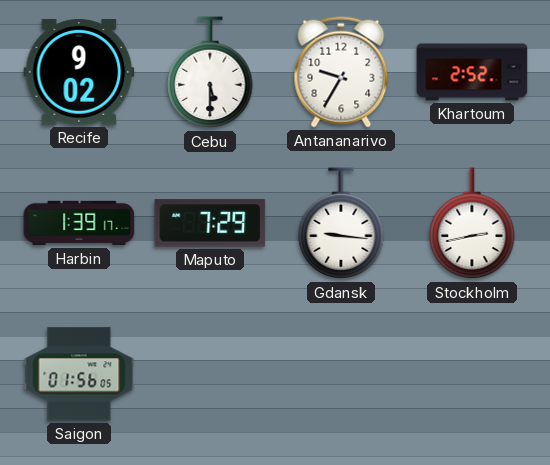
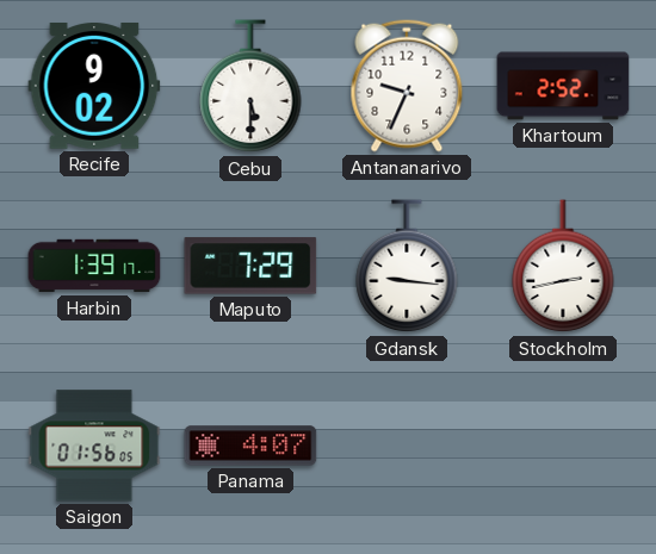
Antananarivo: 9:35 -> 9:34
Panama: none -> 4:07
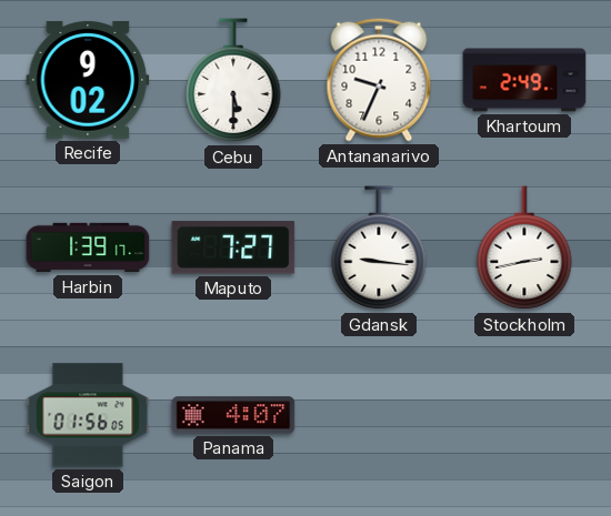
Khartoum: 2:52 -> 2:49
Maputo: 7:29 -> 7:27
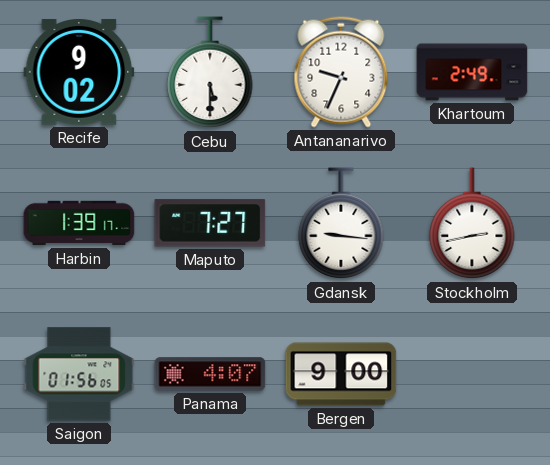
Bergen: none -> 9:00
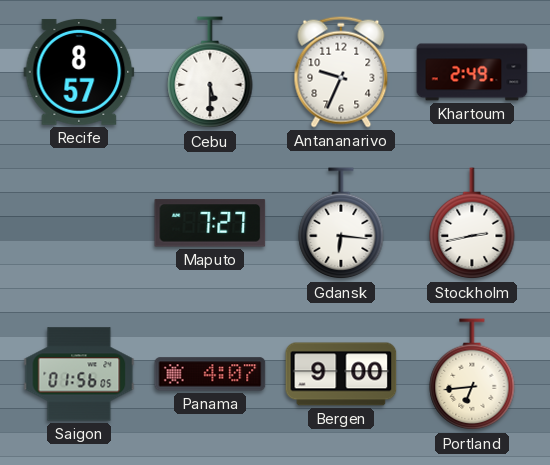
Recife: 9:02 -> 8:57
Harbin: 1:39 -> none
Gdansk: 9:16 -> 6:16
Portland: none -> 6:44
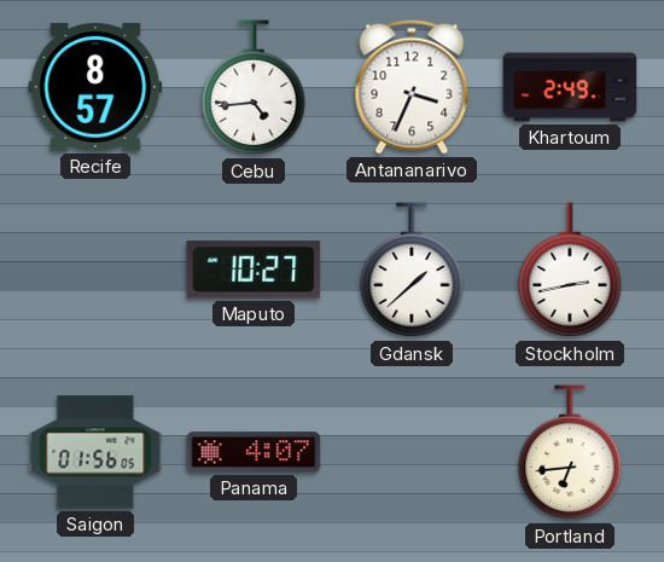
Cebu: 5:30 -> 4:44
Antananarivo: 9:34 -> 3:34
Maputo: 7:27 -> 10:27
Gdansk: 6:16 -> 1:38
Bergen: 9:00 -> none
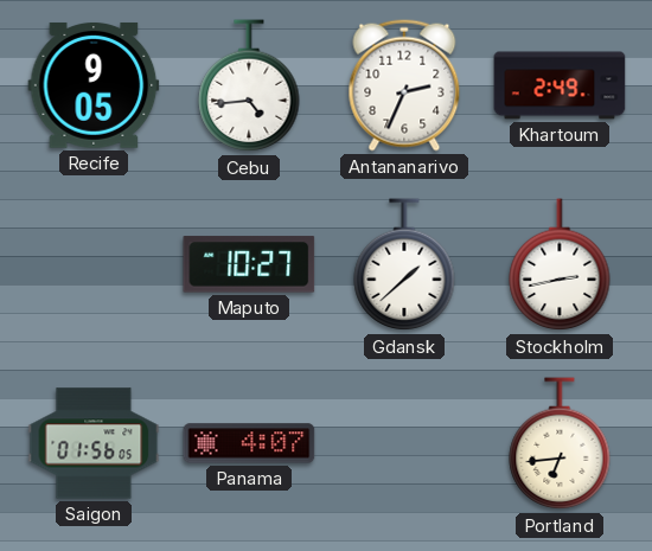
Recife: 8:57 -> 9:05
Antananarivo: 3:34 -> 2:34
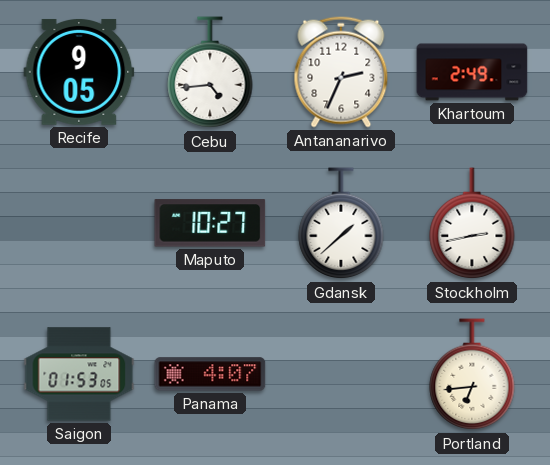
Saigon: 01:56 -> 01:53
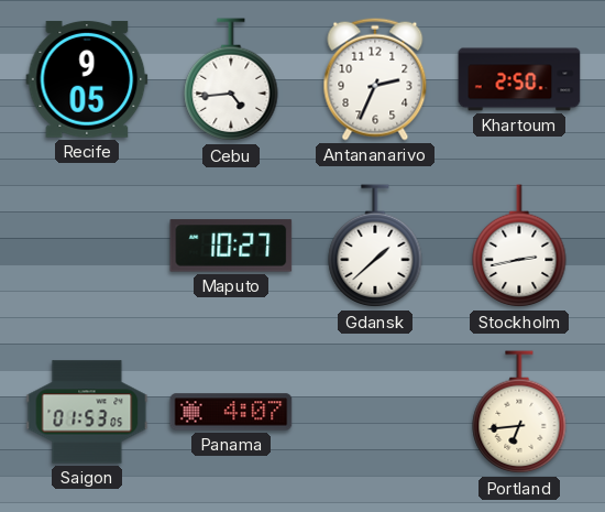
Khartoum: 2:49 -> 2:50
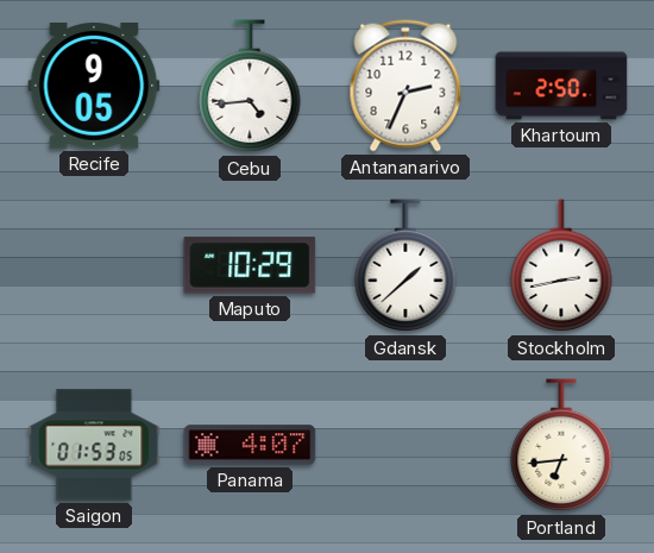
Maputo: 10:27 -> 10:29
